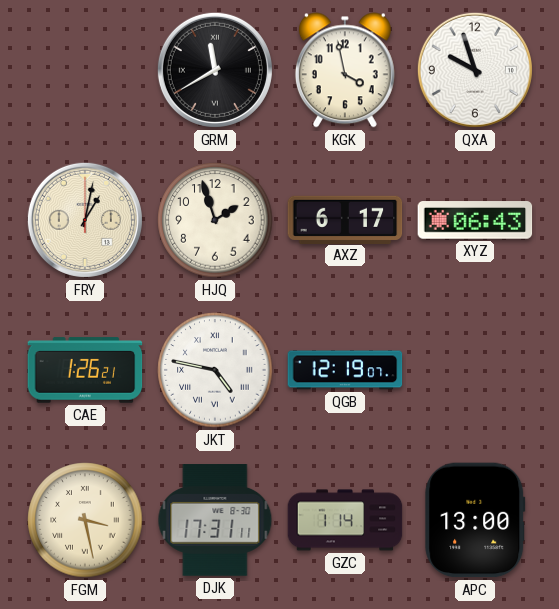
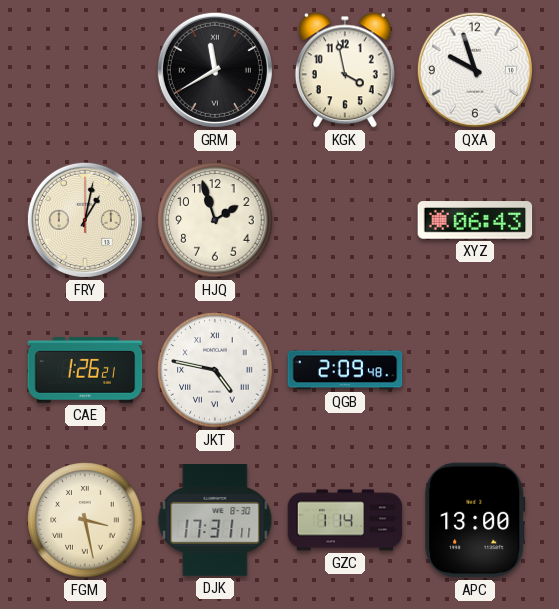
AXZ: 6:17 -> none
QGB: 12:19 -> 2:09
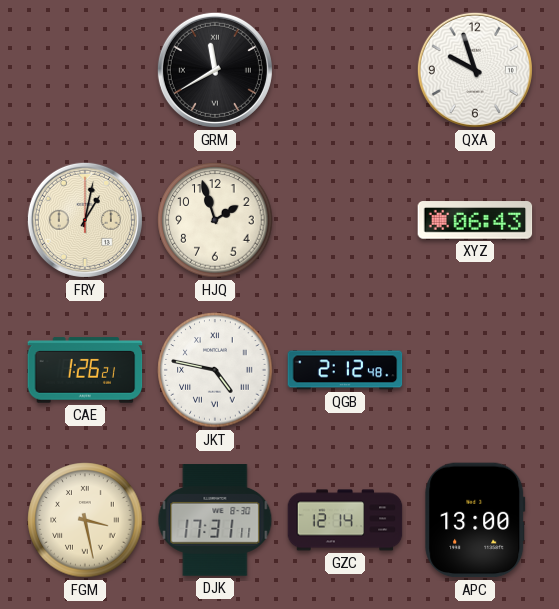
KGK: 3:58 -> none
QGB: 2:09 -> 2:12
GZC: 1:14 -> 12:14
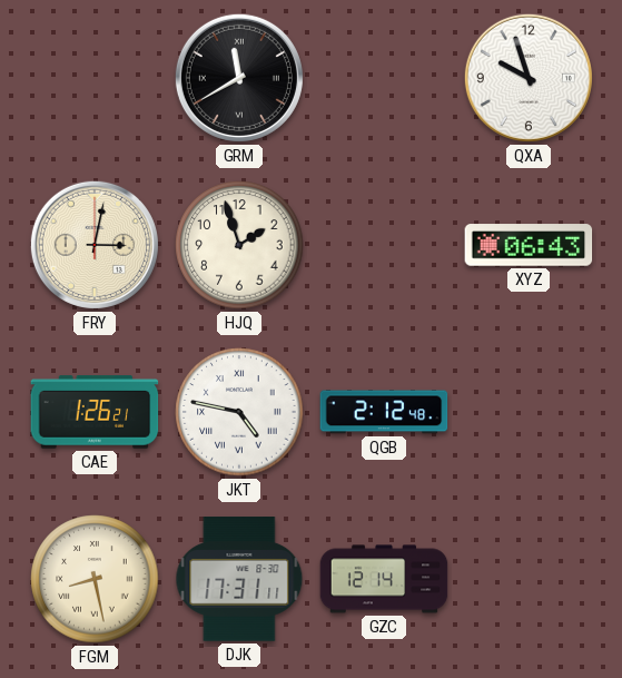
FRY: 1:02 -> 3:02
FGM: 3:28 -> 8:28
APC: 13:00 -> none
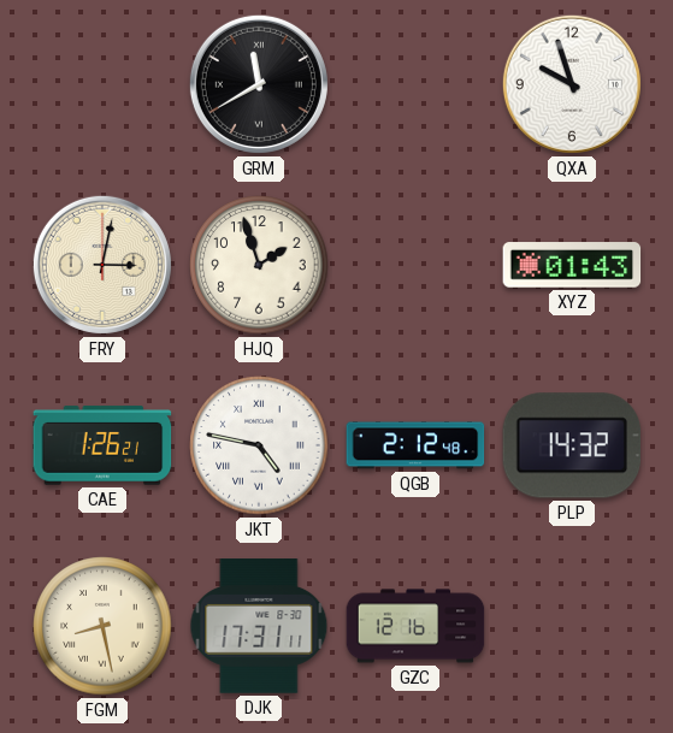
XYZ: 06:43 -> 01:43
PLP: none -> 14:32
GZC: 12:14 -> 12:16
